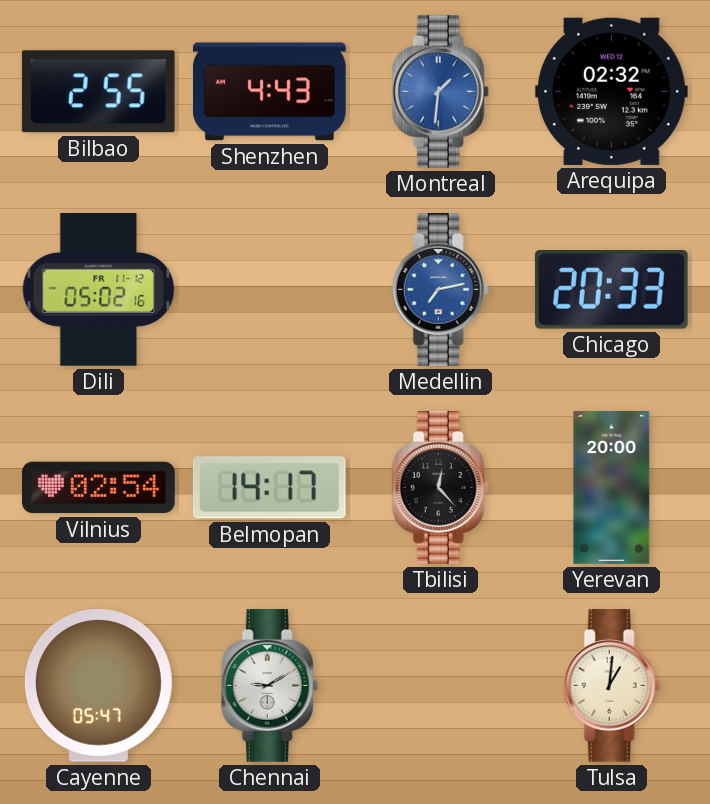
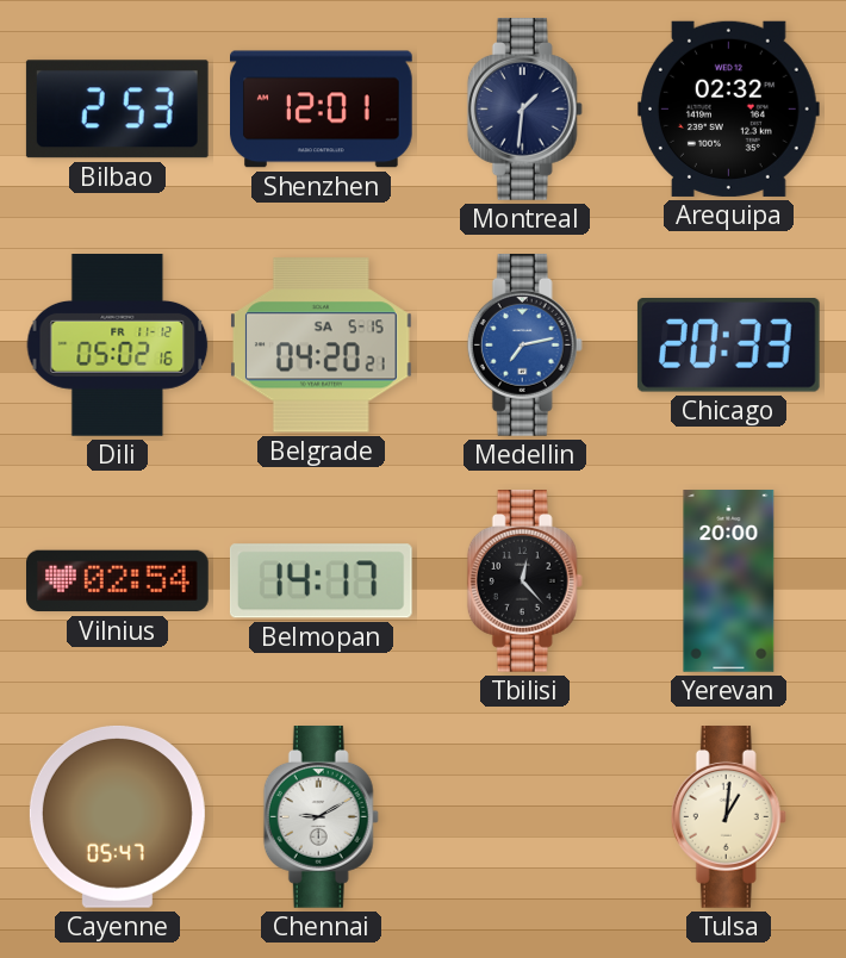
Bilbao: 2:55 -> 2:53
Shenzhen: 4:43 -> 12:01
Montreal dial: blue -> navy
Belgrade: none -> 04:20
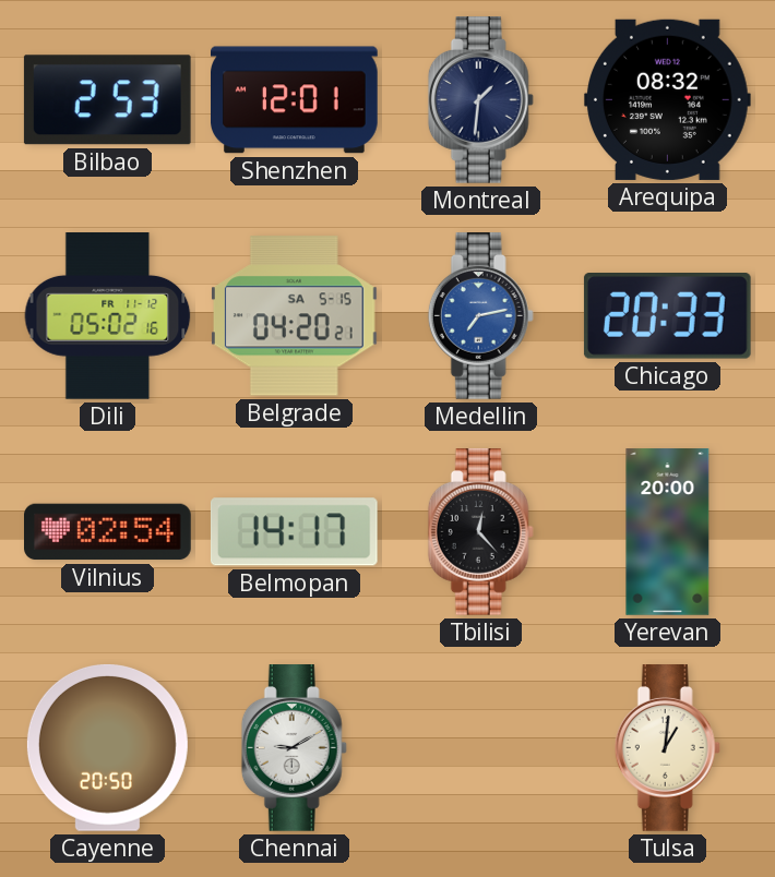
Arequipa: 02:32 -> 08:32
Cayenne: 05:47 -> 20:50
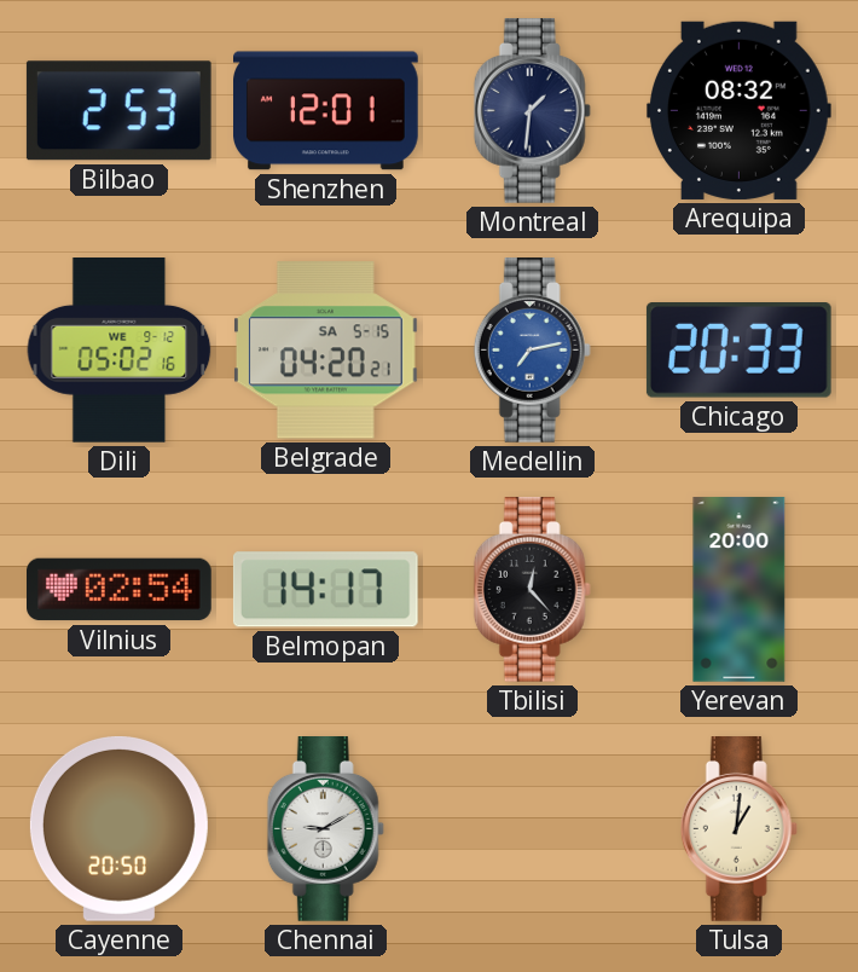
Dili date: FR 11-12 -> WE 9-12
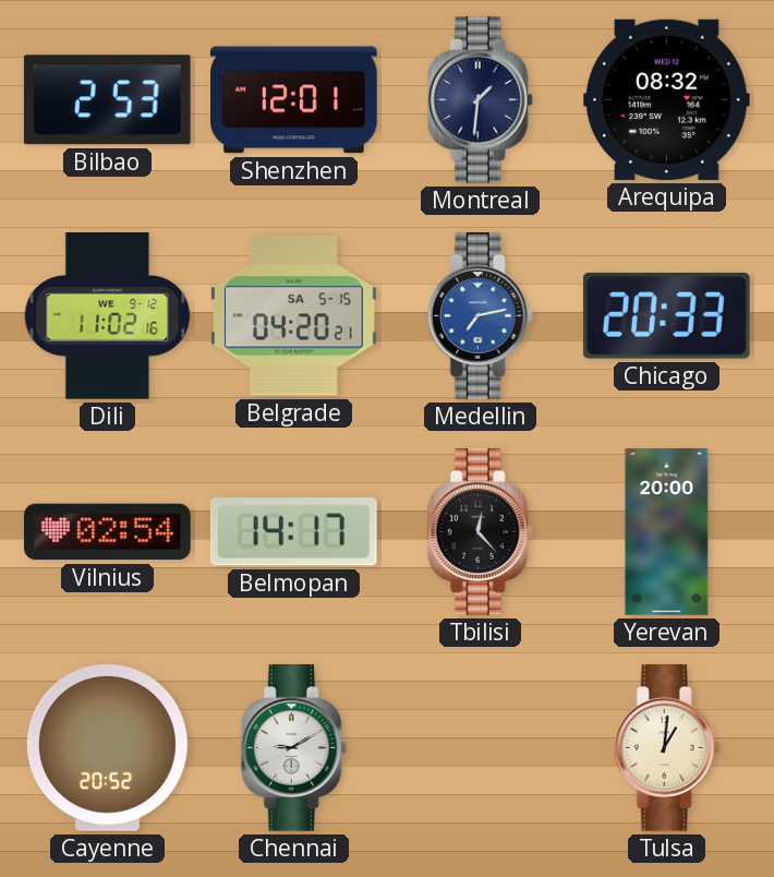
Dili: 05:02 -> 11:02
Cayenne: 20:50 -> 20:52
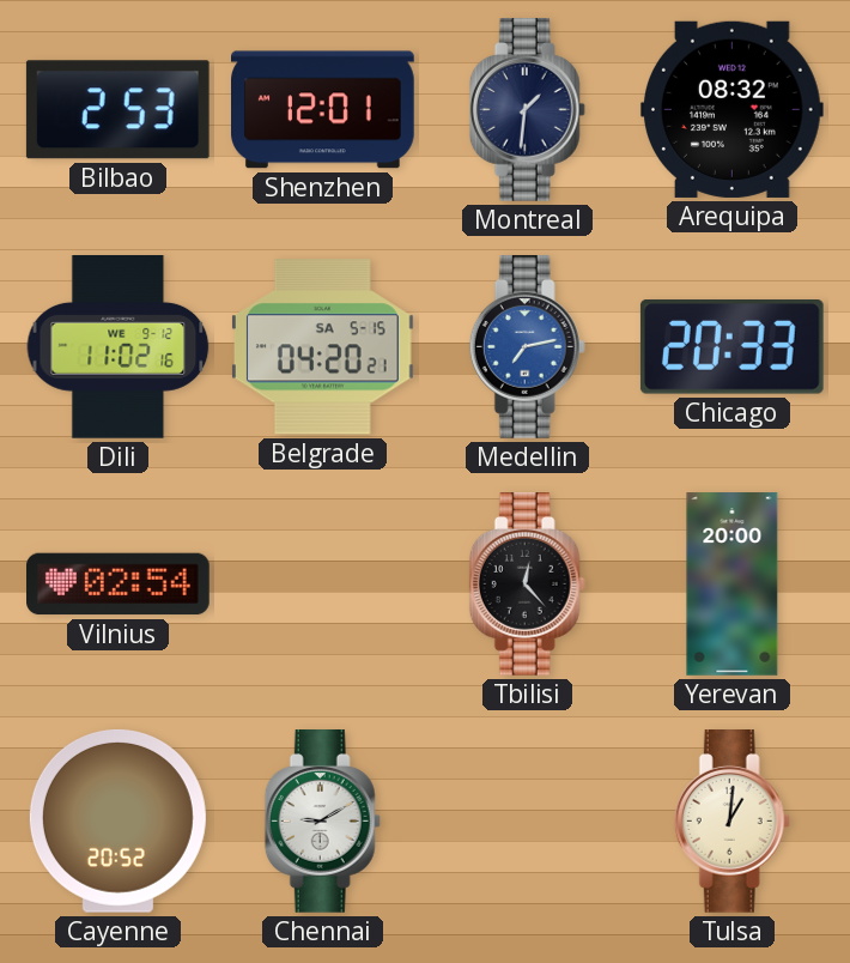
Belmopan: 14:17 -> none
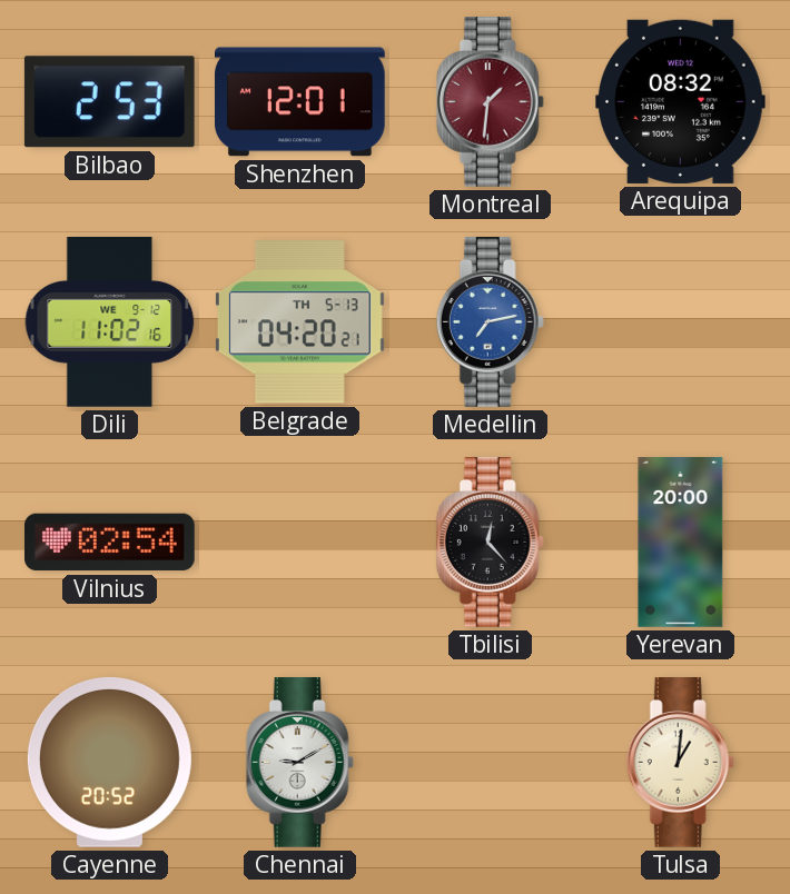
Montreal dial: navy -> burgundy
Belgrade date: SA 5-15 -> TH 5-13
Chicago: 20:33 -> none
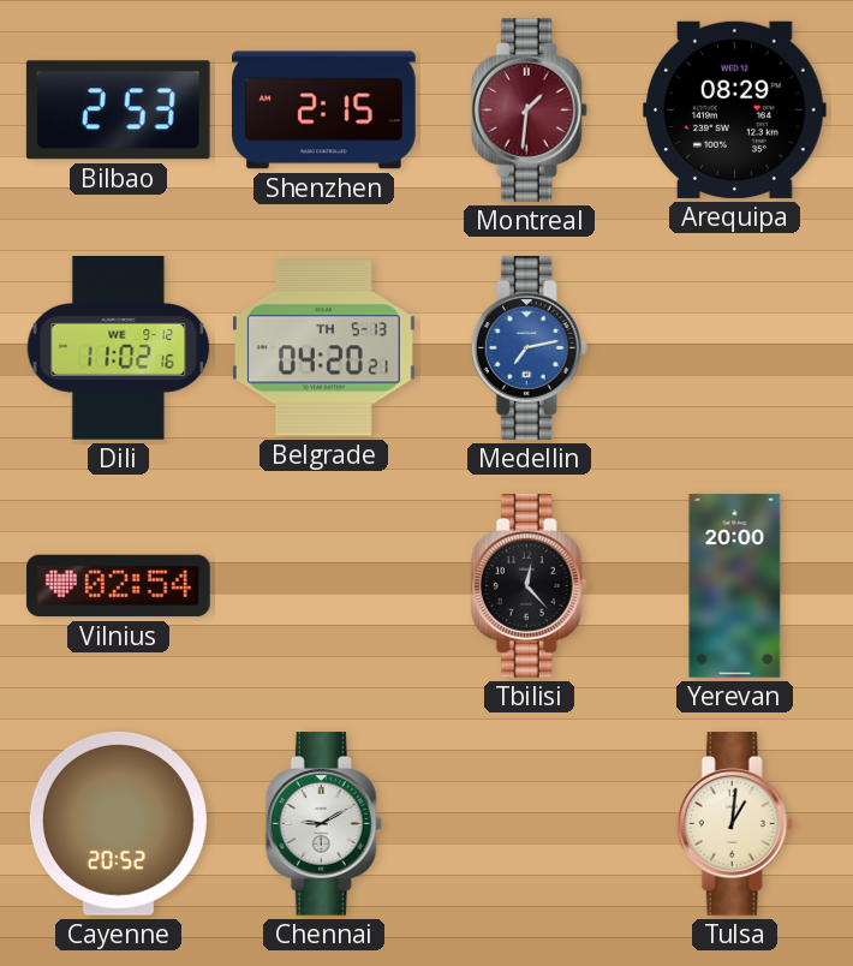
Shenzhen: 12:01 -> 2:15
Arequipa: 08:32 -> 08:29
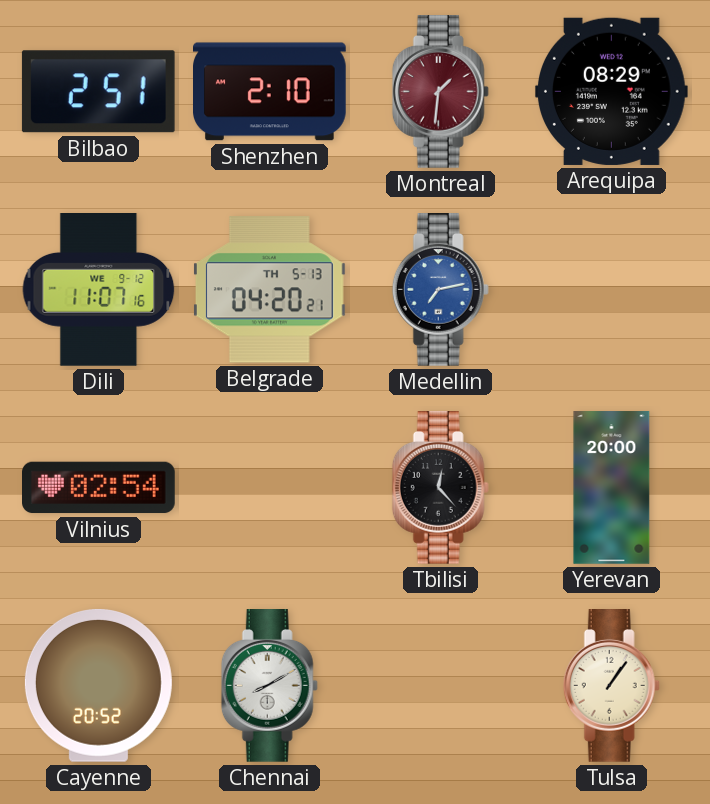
Bilbao: 2:53 -> 2:51
Shenzhen: 2:15 -> 2:10
Dili: 11:02 -> 11:07
Chennai: 9:10 -> 8:10
Tulsa: 1:01 -> 1:06
